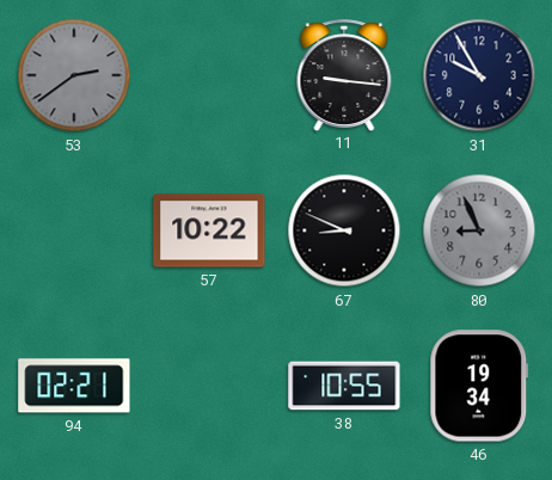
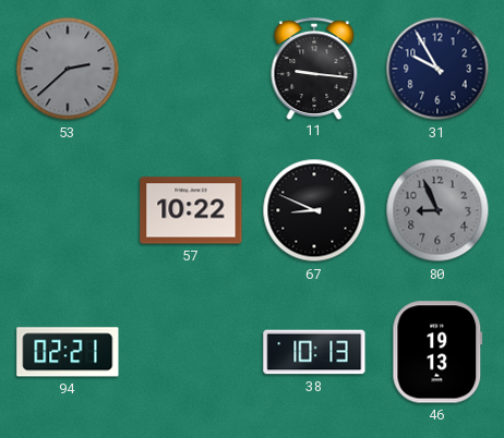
53: 2:39 -> 2:38
38: 10:55 -> 10:13
46: 19:34 -> 19:13
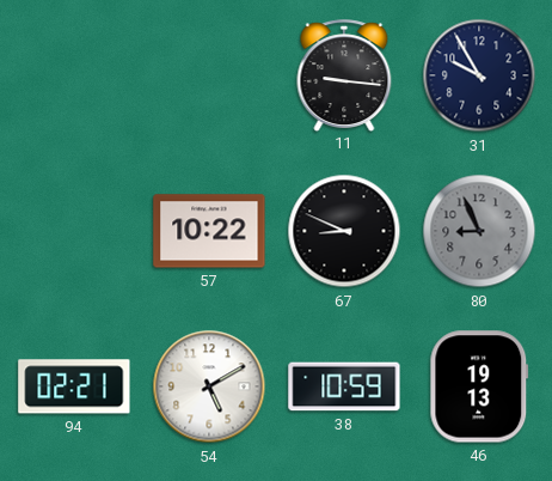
53: 2:38 -> none
54: none -> 5:10
38: 10:13 -> 10:59
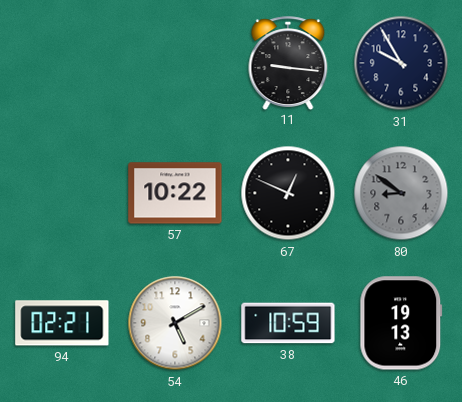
67: 8:49 -> 12:49
80: 8:56 -> 8:51
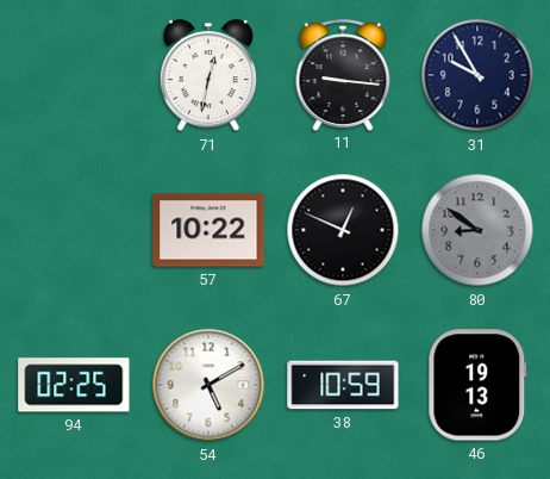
71: none -> 12:32
94: 02:21 -> 02:25
